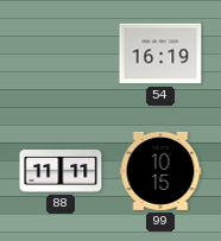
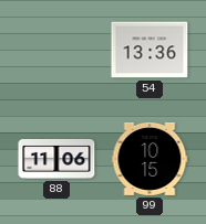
54: 16:19 -> 13:36
88: 11:11 -> 11:06
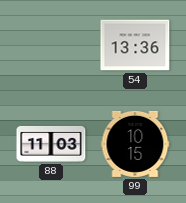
88: 11:06 -> 11:03
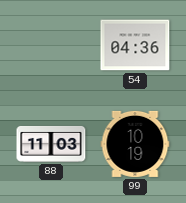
54: 13:36 -> 04:36
99: 10:15 -> 10:19
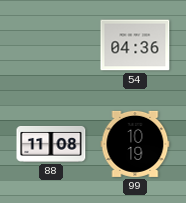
88: 11:03 -> 11:08
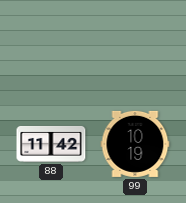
54: 04:36 -> none
88: 11:08 -> 11:42
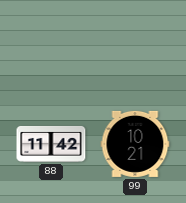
99: 10:19 -> 10:21
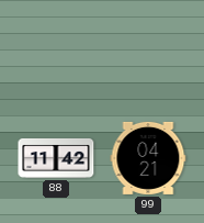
99: 10:21 -> 04:21
